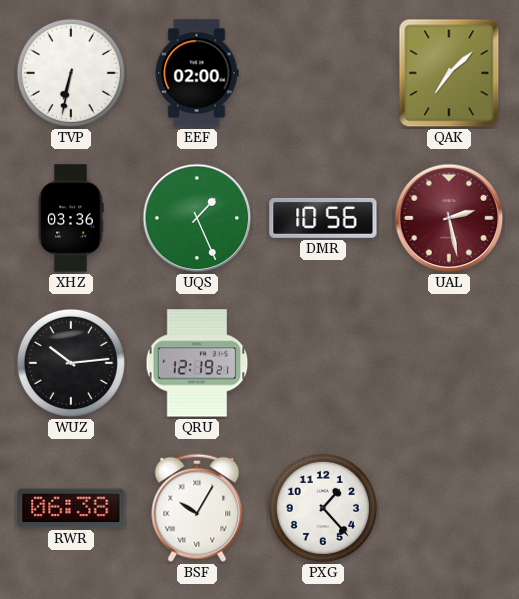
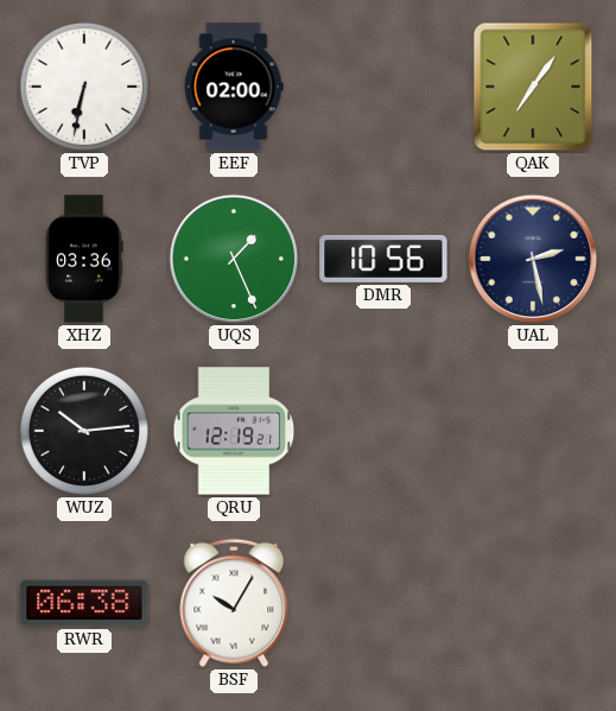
QAK: 7:08 -> 7:06
UAL dial: burgundy -> navy
PXG: 1:23 -> none
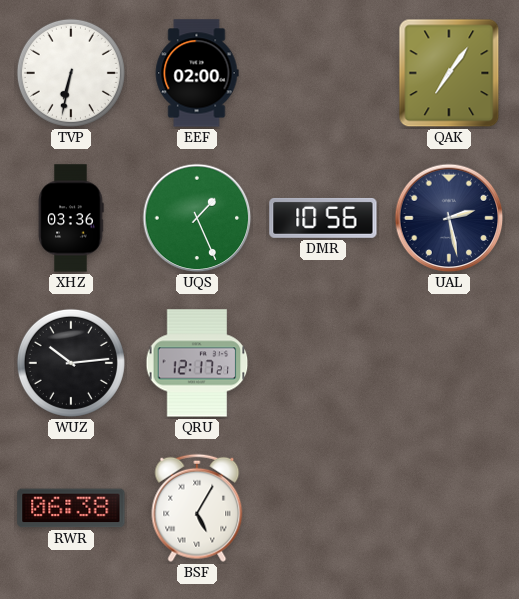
QRU: 12:19 -> 12:17
BSF: 10:05 -> 5:05
